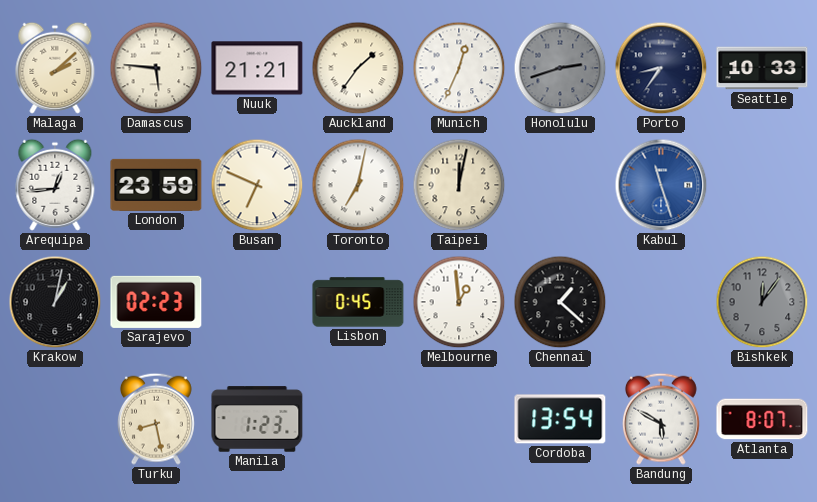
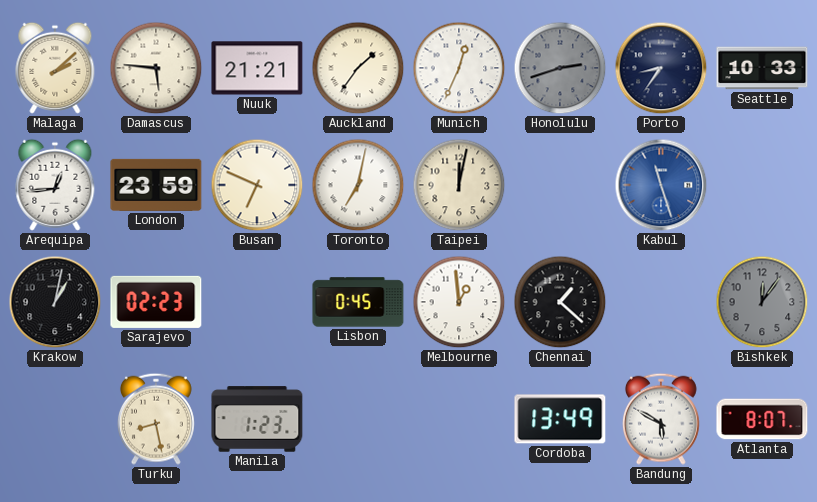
Cordoba: 13:54 -> 13:49
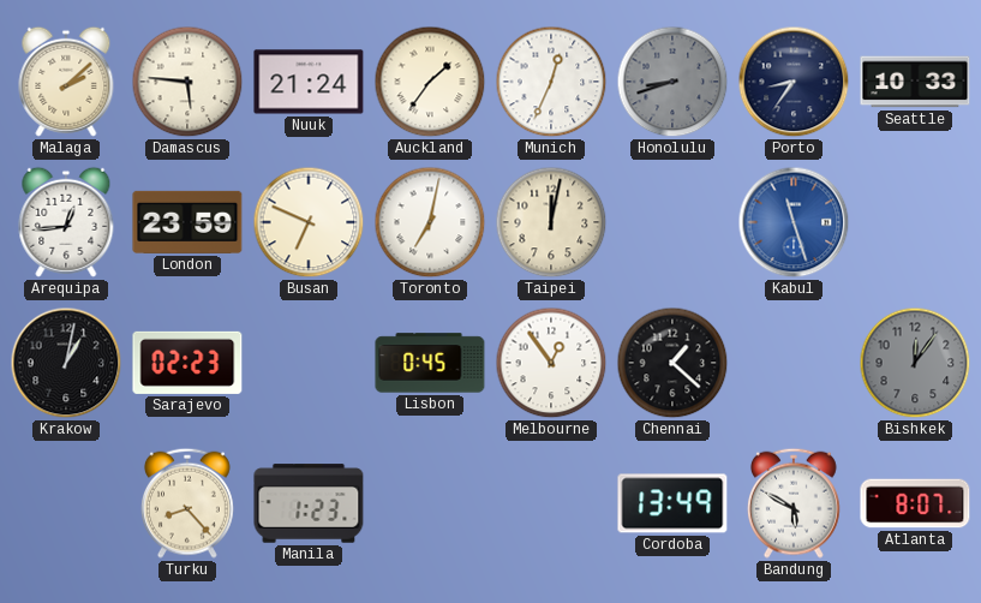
Nuuk: 21:21 -> 21:24
Honolulu: 2:42 -> 8:42
Melbourne: 12:59 -> 12:54
Turku: 8:28 -> 8:23
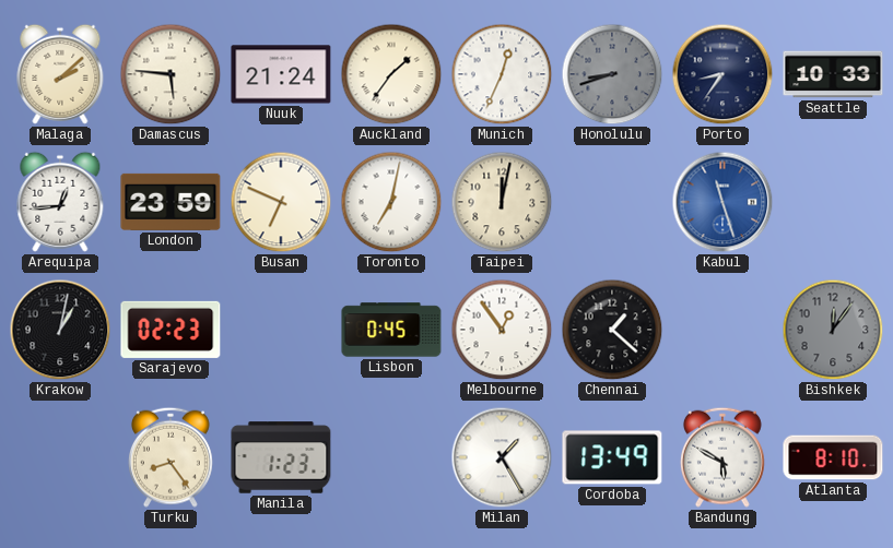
Turku: 8:23 -> 8:24
Milan: none -> 1:25
Atlanta: 8:07 -> 8:10
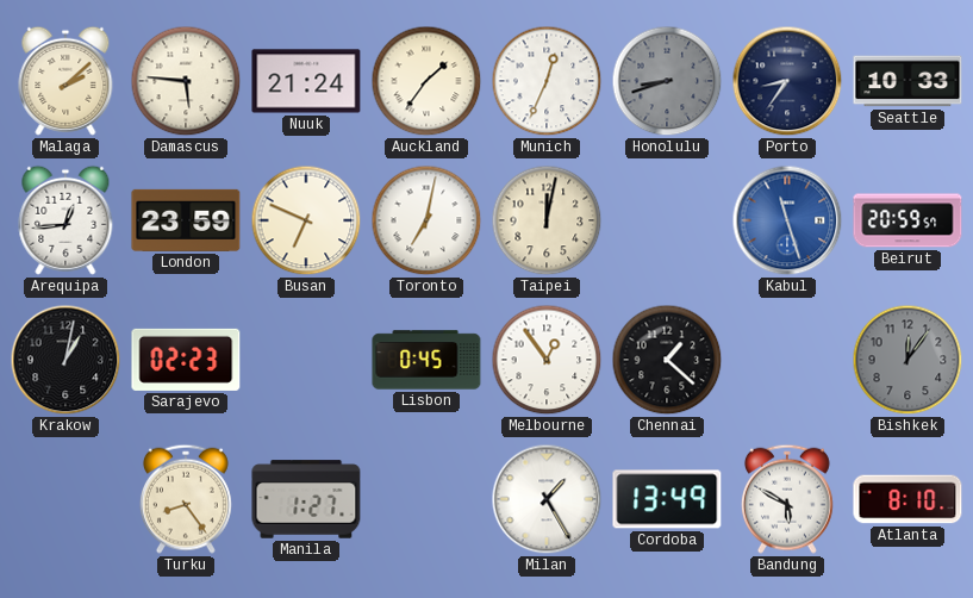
Beirut: none -> 20:59
Manila: 1:23 -> 1:27
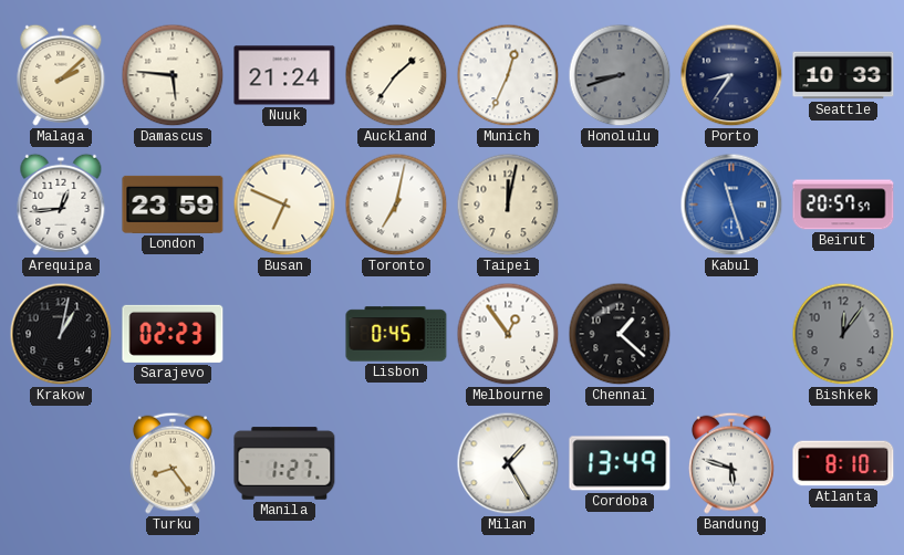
Beirut: 20:59 -> 20:57
Bandung: 5:50 -> 5:48
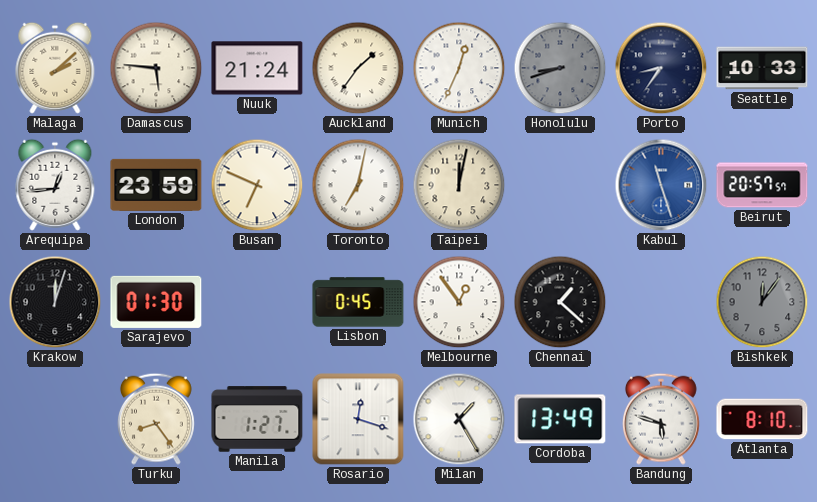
Krakow: 1:02 -> 12:03
Sarajevo: 02:23 -> 01:30
Rosario: none -> 12:18
